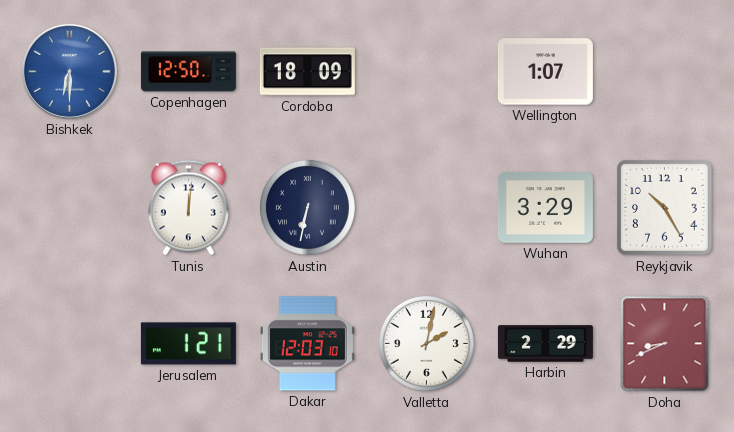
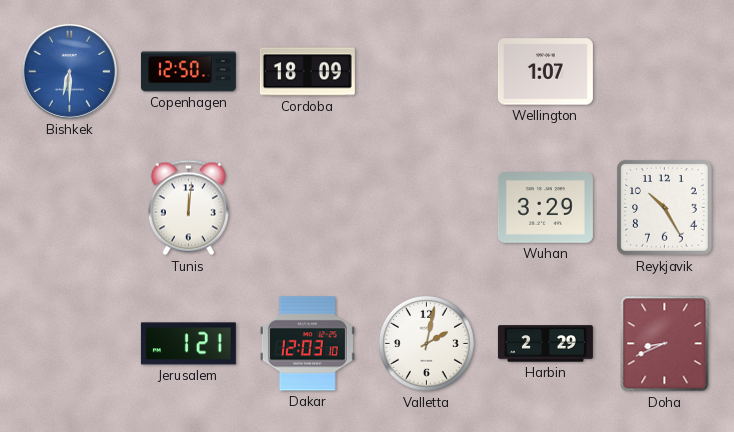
Austin: 6:32 -> none
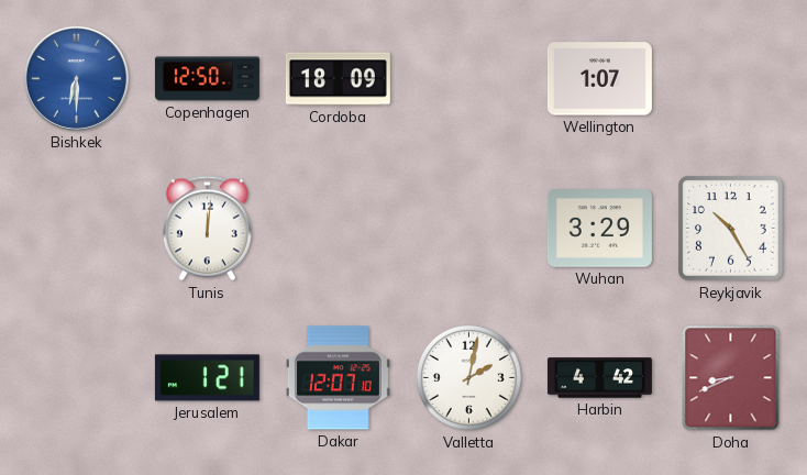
Dakar: 12:03 -> 12:07
Harbin: 2:29 -> 4:42
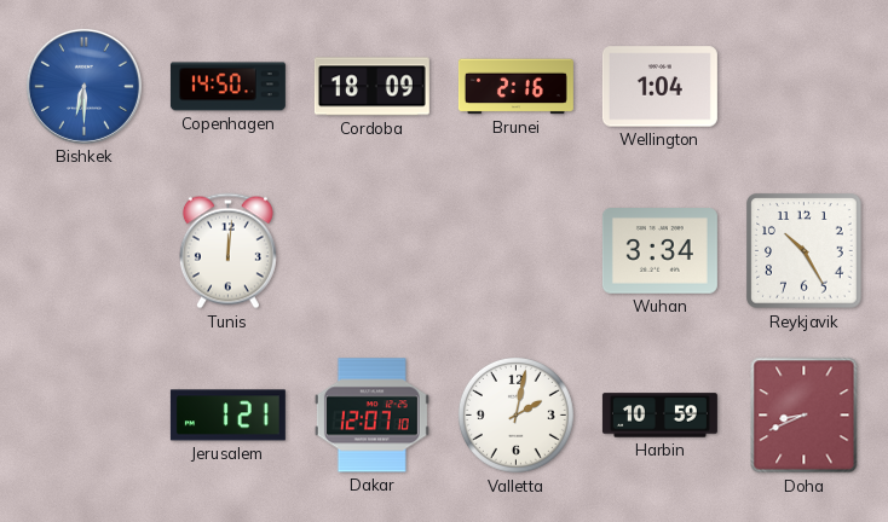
Copenhagen: 12:50 -> 14:50
Brunei: none -> 2:16
Wellington: 1:07 -> 1:04
Wuhan: 3:29 -> 3:34
Harbin: 4:42 -> 10:59
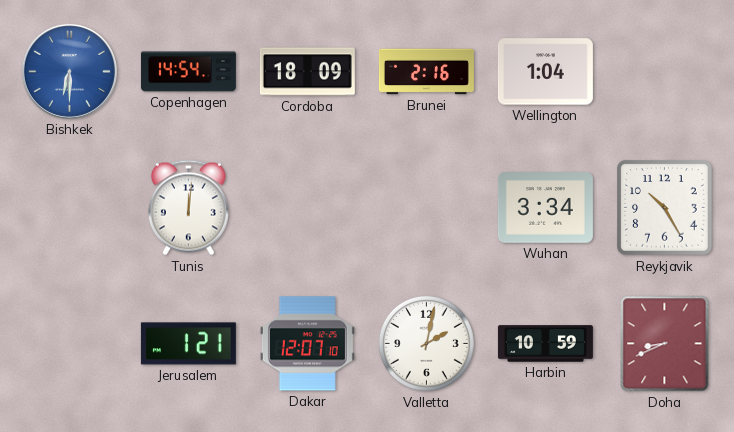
Copenhagen: 14:50 -> 14:54
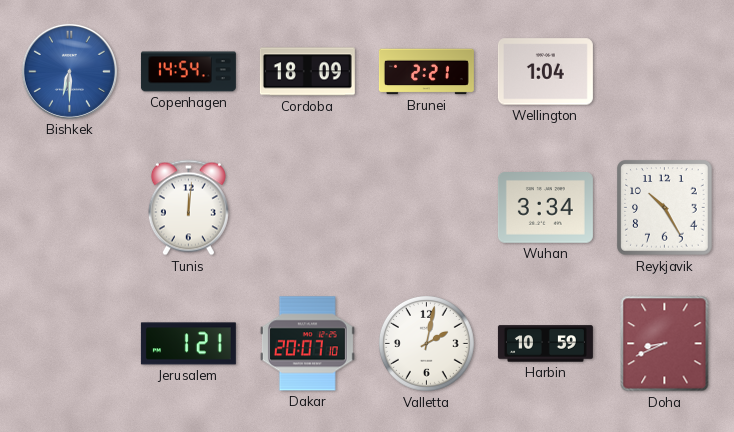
Brunei: 2:16 -> 2:21
Dakar: 12:07 -> 20:07
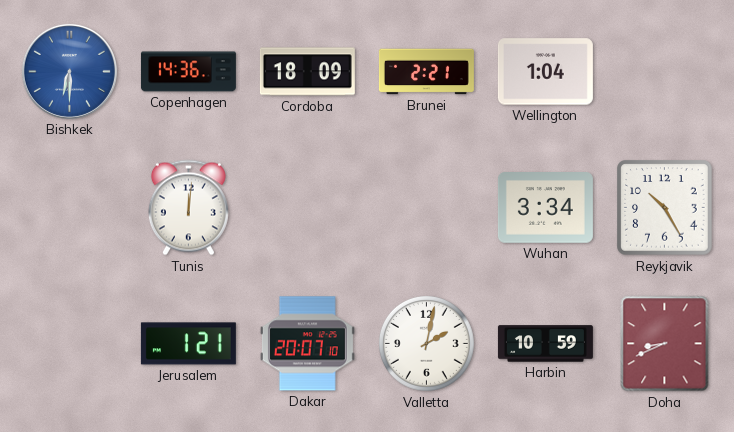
Copenhagen: 14:54 -> 14:36
